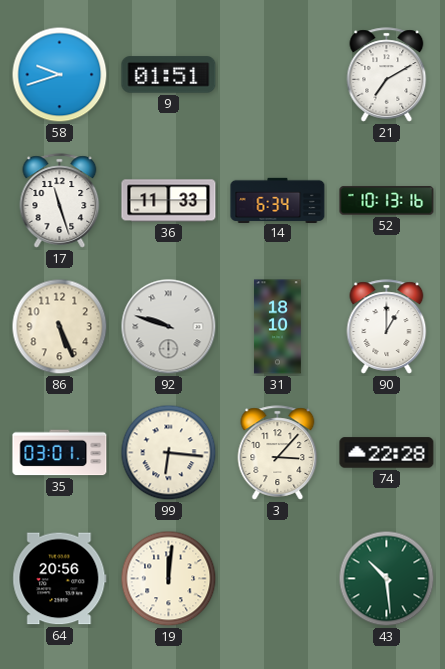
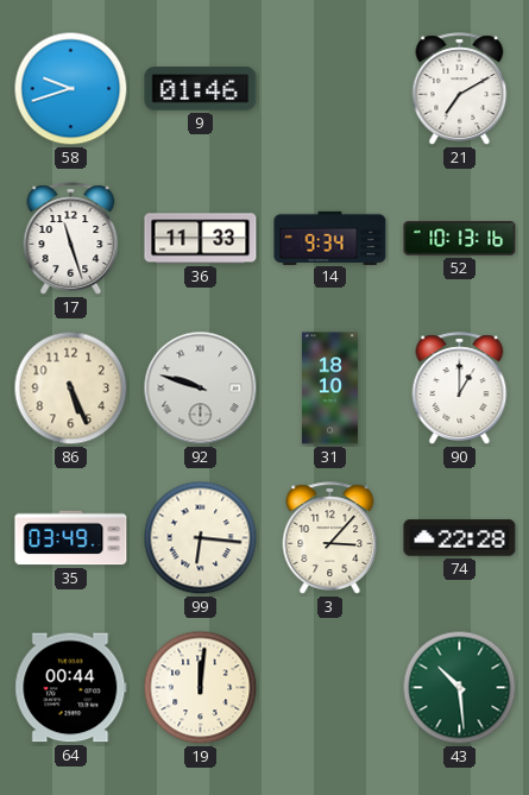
9: 01:51 -> 01:46
14: 6:34 -> 9:34
35: 03:01 -> 03:49
64: 20:56 -> 00:44
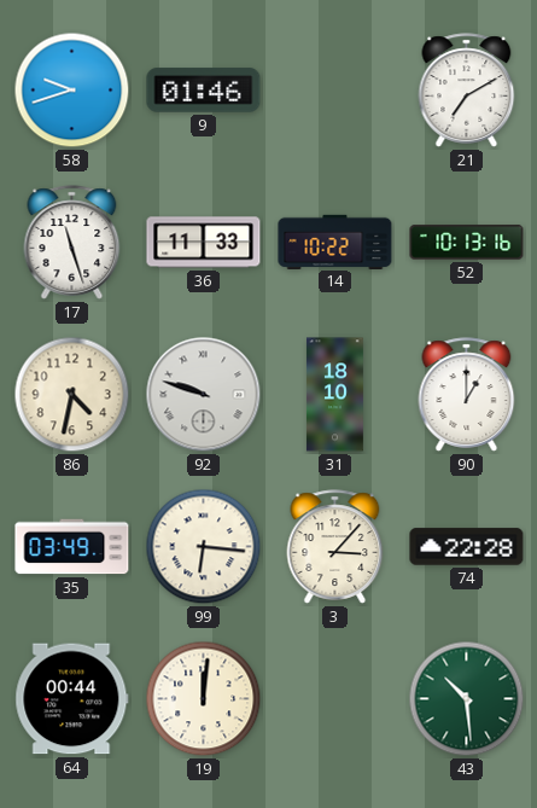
14: 9:34 -> 10:22
86: 5:26 -> 4:32
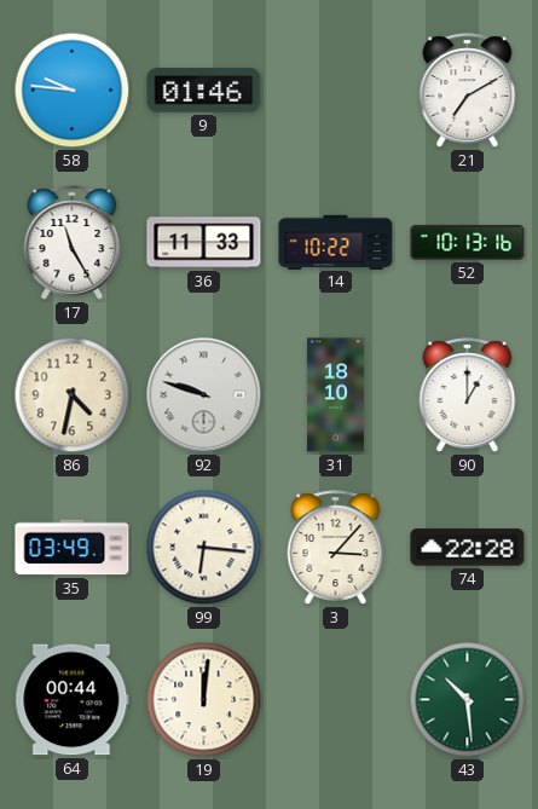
58: 9:42 -> 9:46
17: 11:27 -> 11:25
